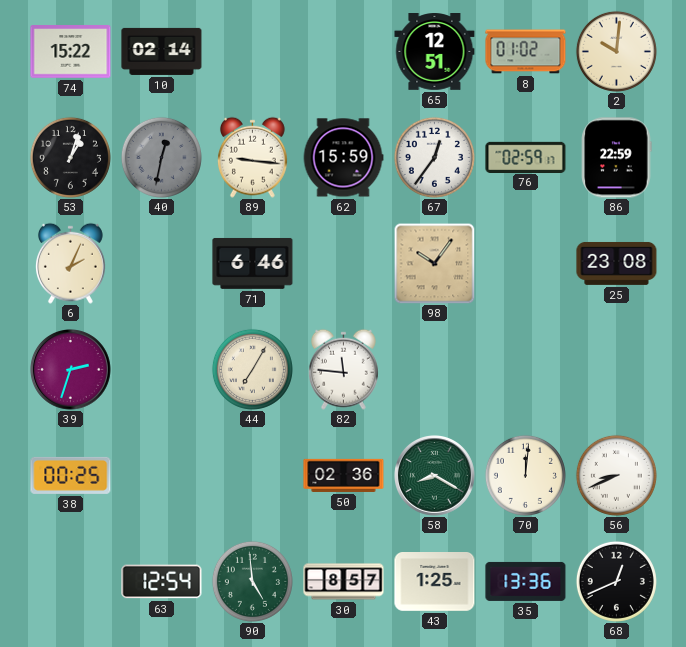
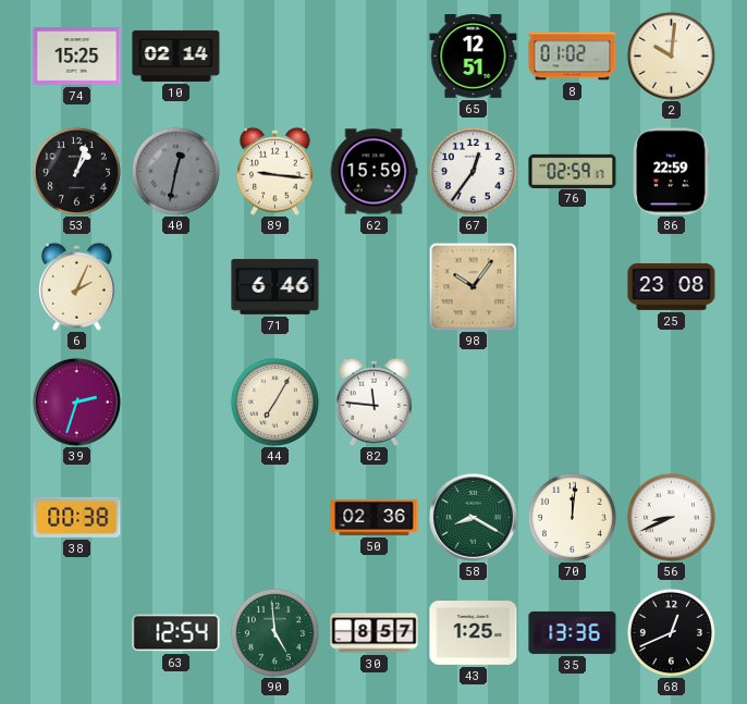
74: 15:22 -> 15:25
38: 00:25 -> 00:38
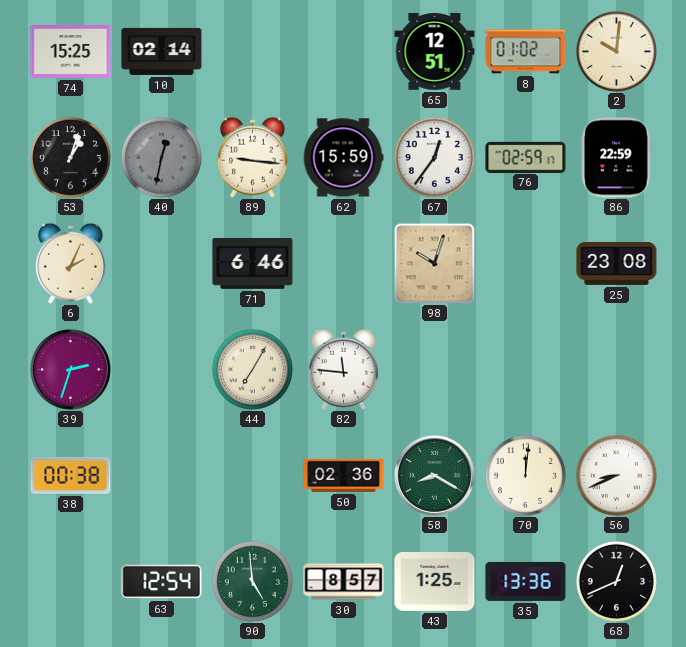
98: 10:06 -> 10:03
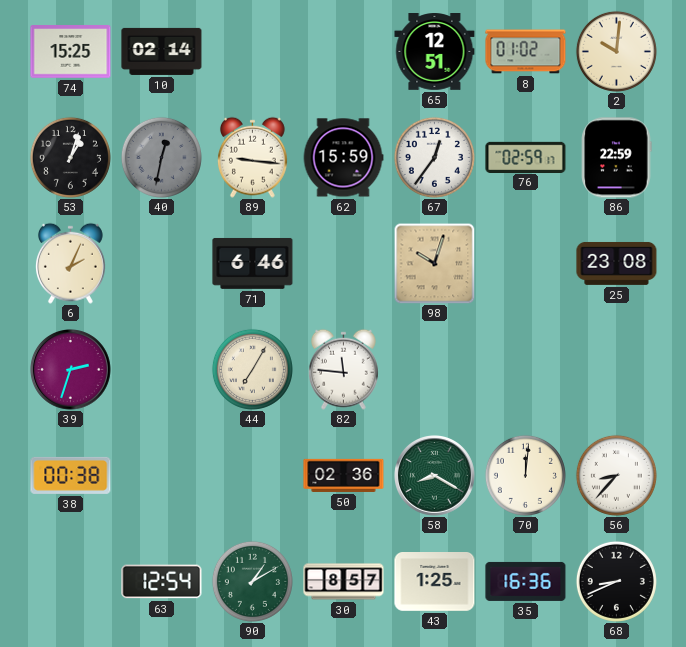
56: 8:41 -> 8:37
90: 4:59 -> 1:10
35: 13:36 -> 16:36
68: 12:41 -> 8:41
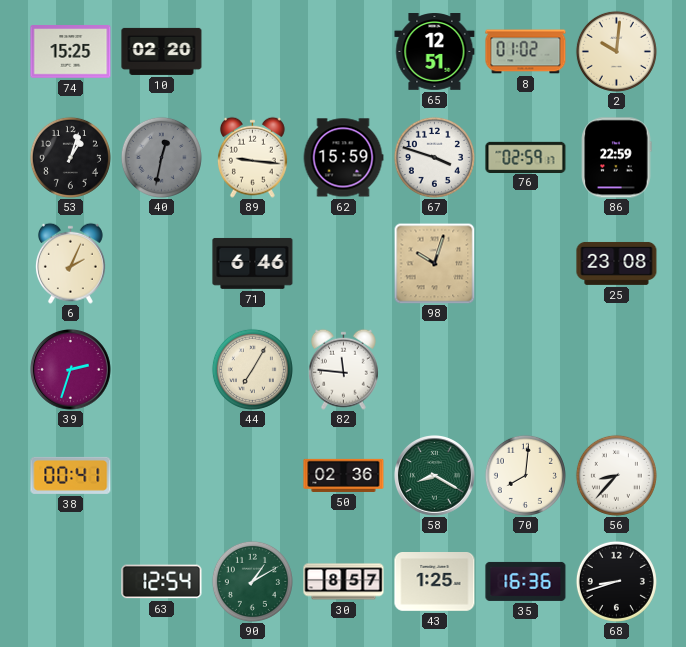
10: 02:14 -> 02:20
67: 12:36 -> 3:48
38: 00:38 -> 00:41
70: 12:01 -> 8:01
68: 8:41 -> 8:42
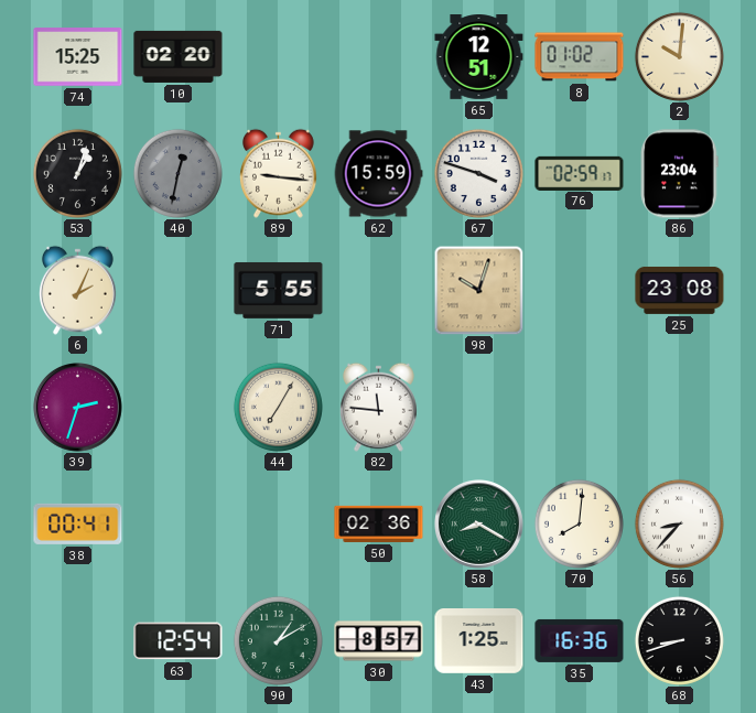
86: 22:59 -> 23:04
71: 6:46 -> 5:55
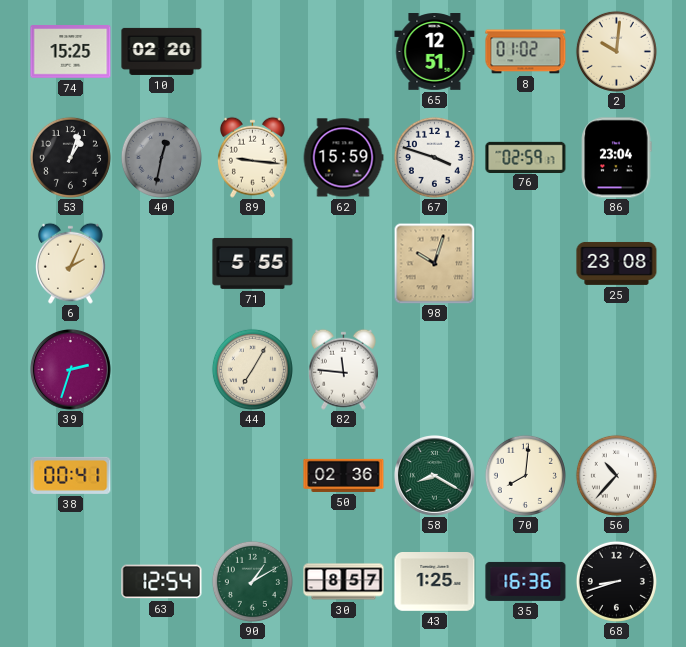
56: 8:37 -> 10:37
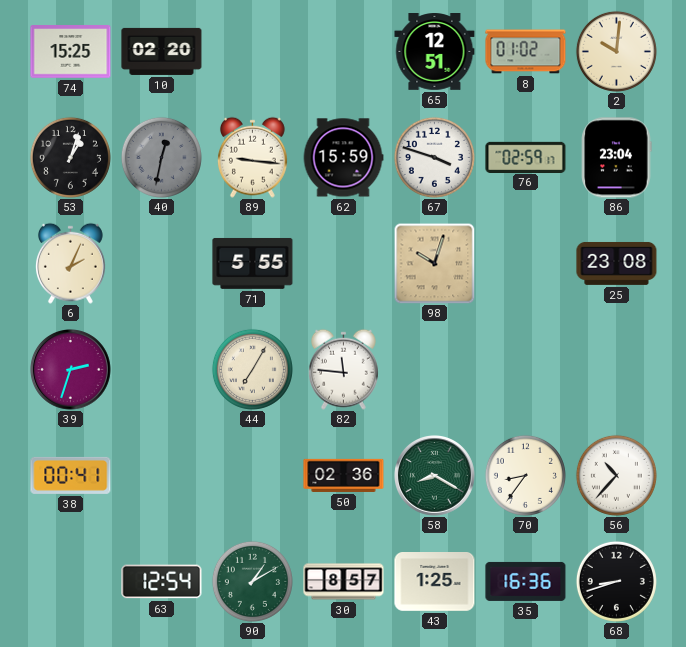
70: 8:01 -> 8:36
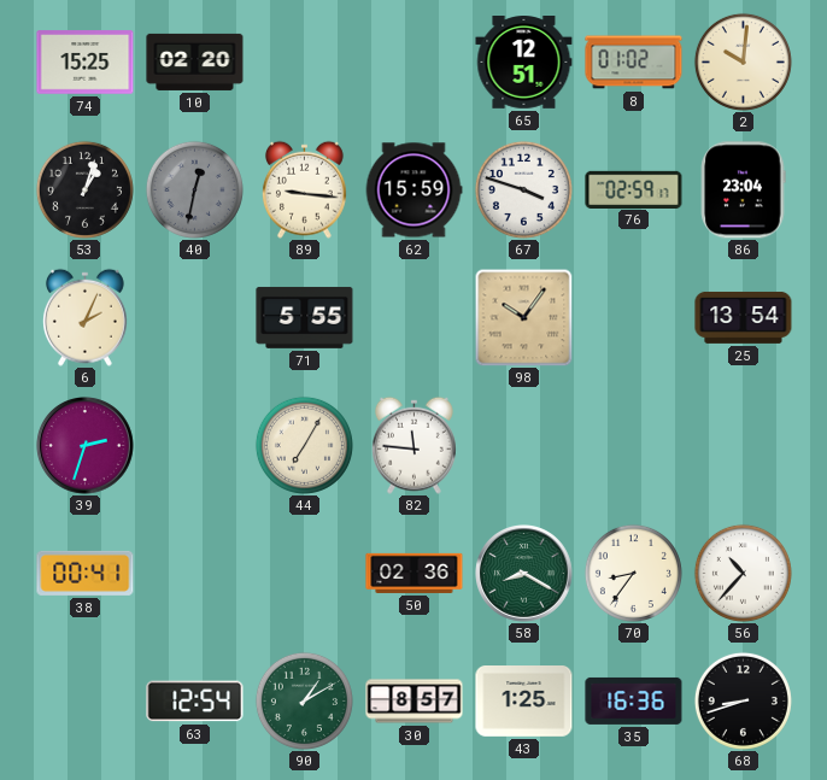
98: 10:03 -> 10:06
25: 23:08 -> 13:54
